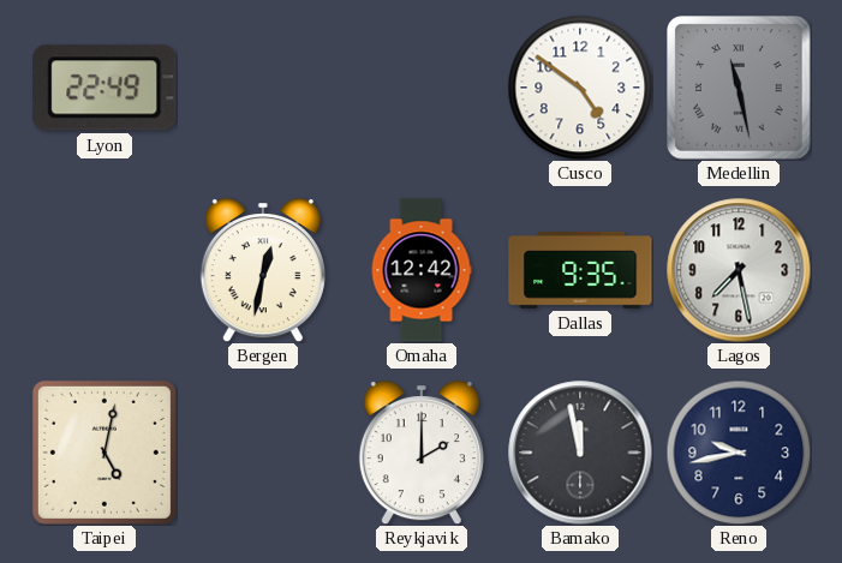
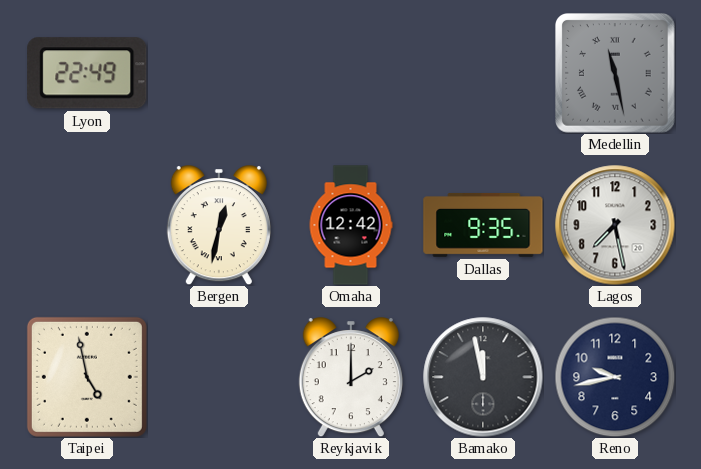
Cusco: 4:51 -> none
Taipei: 5:02 -> 4:58
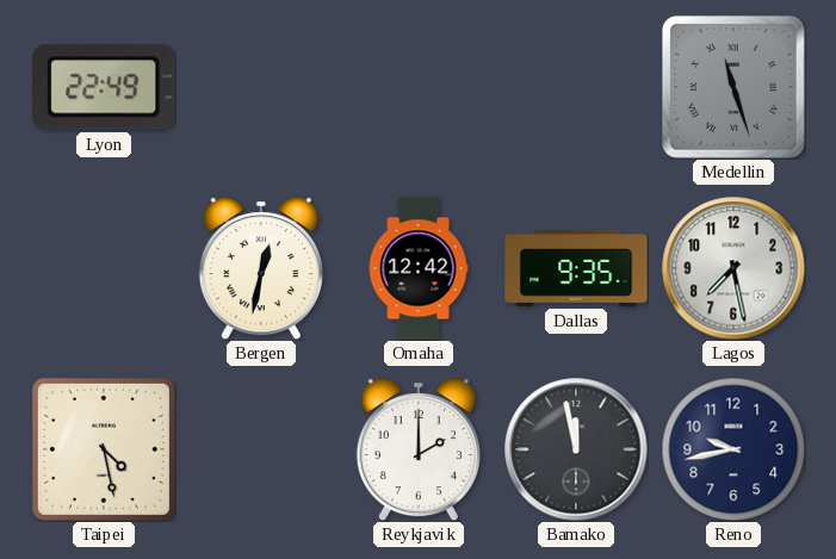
Medellin: 11:28 -> 11:27
Taipei: 4:58 -> 4:28
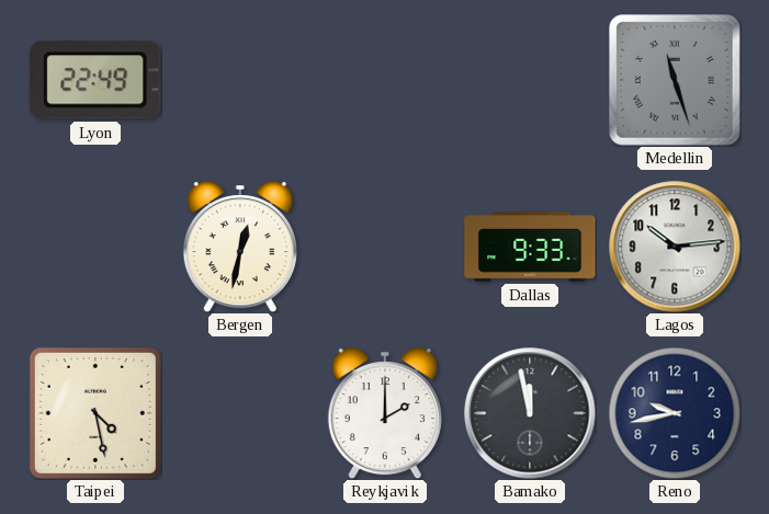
Omaha: 12:42 -> none
Dallas: 9:35 -> 9:33
Lagos: 7:28 -> 10:14
